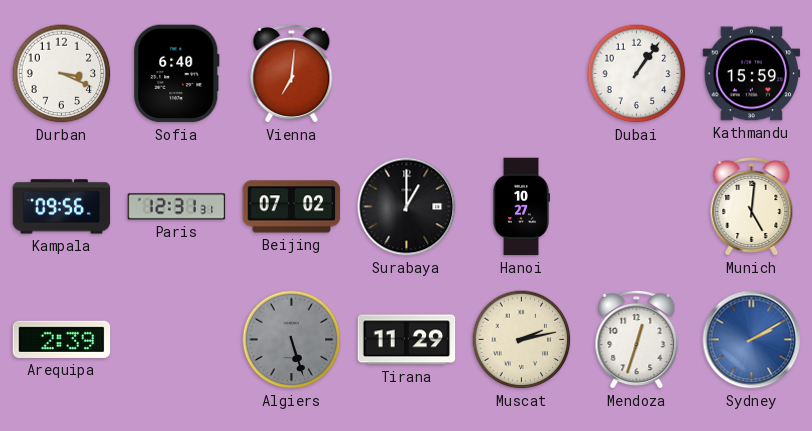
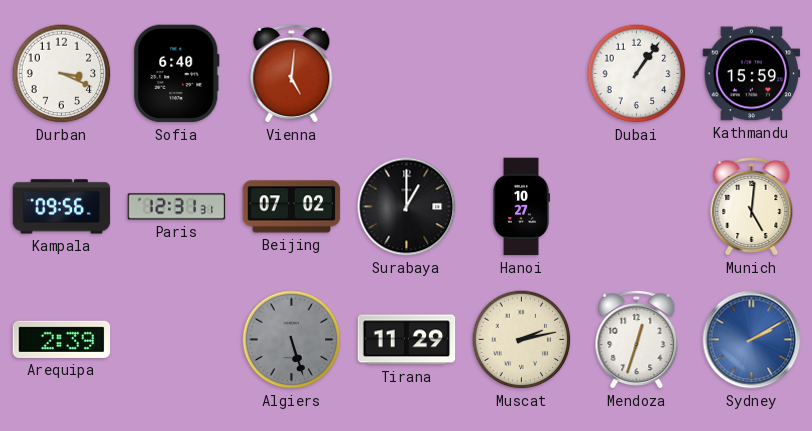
Vienna: 7:01 -> 5:01
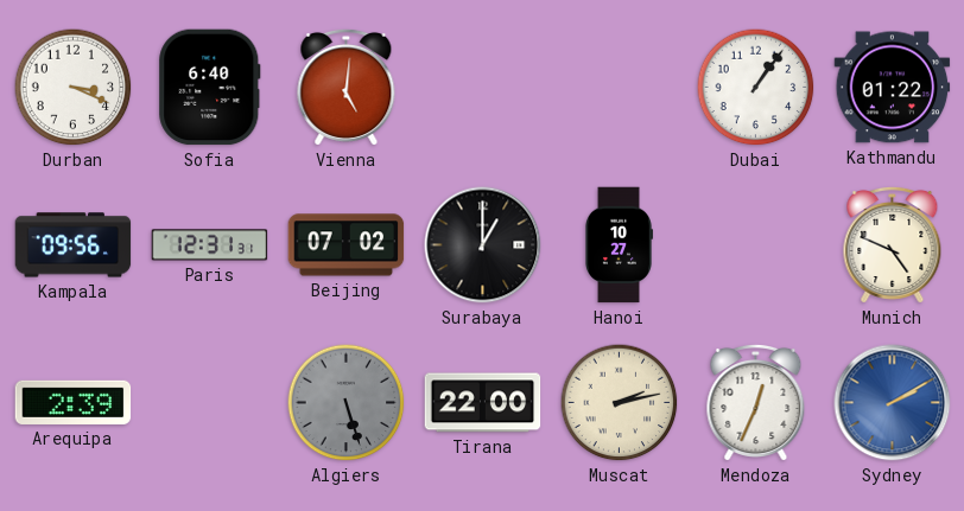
Kathmandu: 15:59 -> 01:22
Munich: 5:01 -> 4:49
Tirana: 11:29 -> 22:00
Mendoza: 12:33 -> 12:34
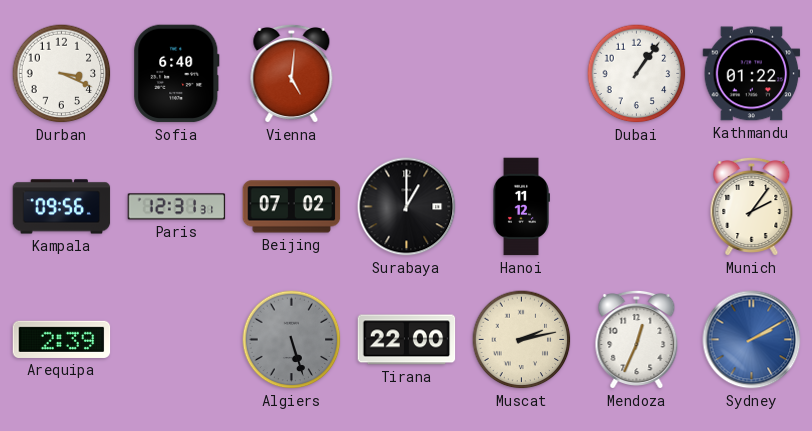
Hanoi: 10:27 -> 11:12
Munich: 4:49 -> 2:06
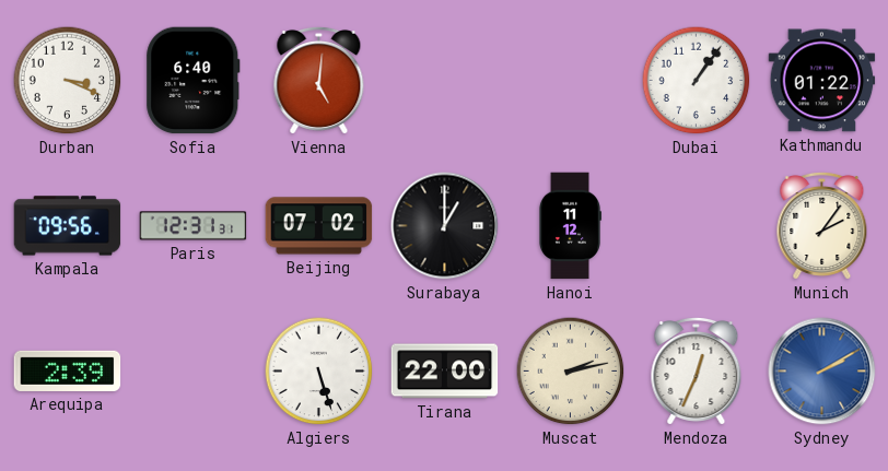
Algiers dial: grey -> white
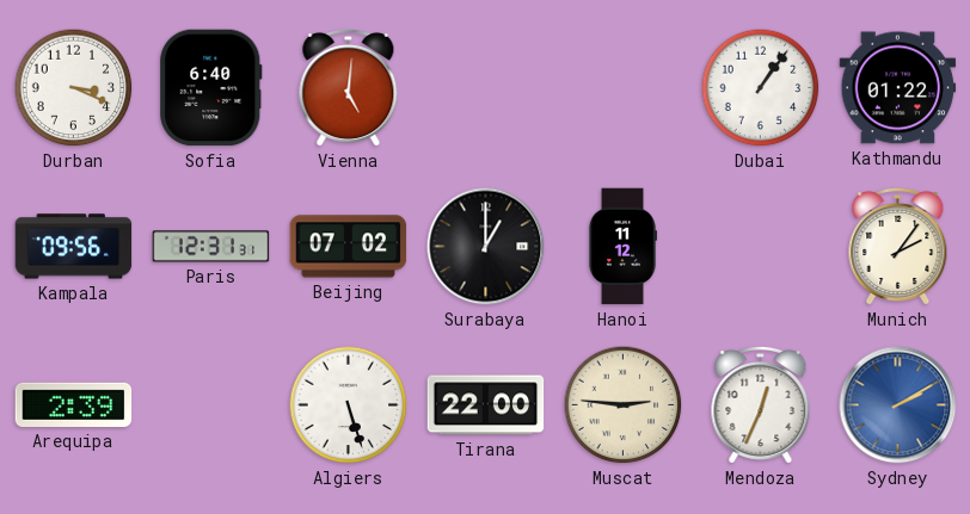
Muscat: 2:13 -> 2:46
